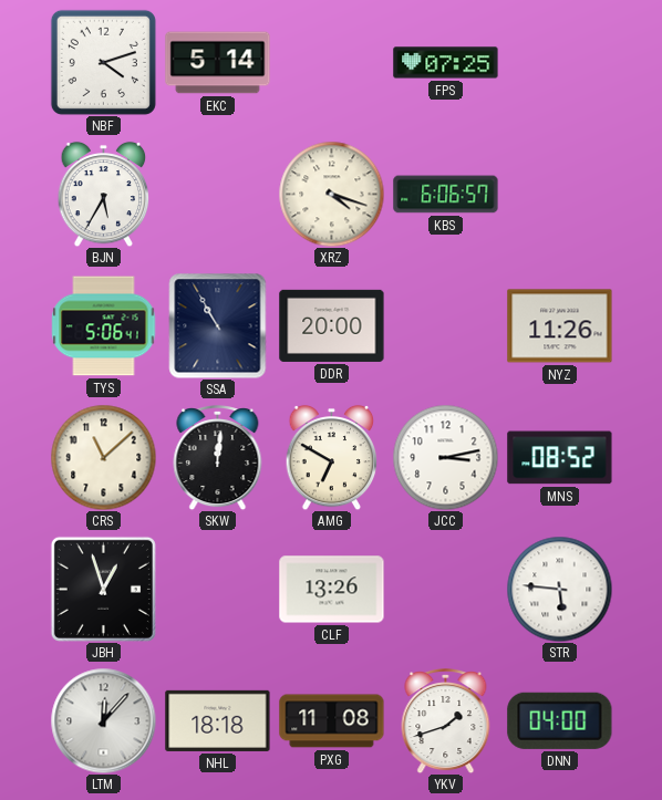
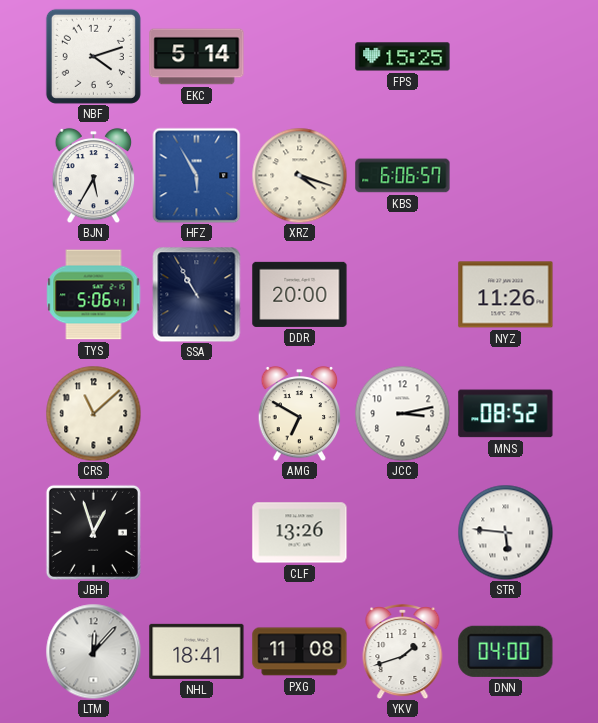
FPS: 07:25 -> 15:25
HFZ: none -> 5:55
SKW: 12:01 -> none
NHL: 18:18 -> 18:41
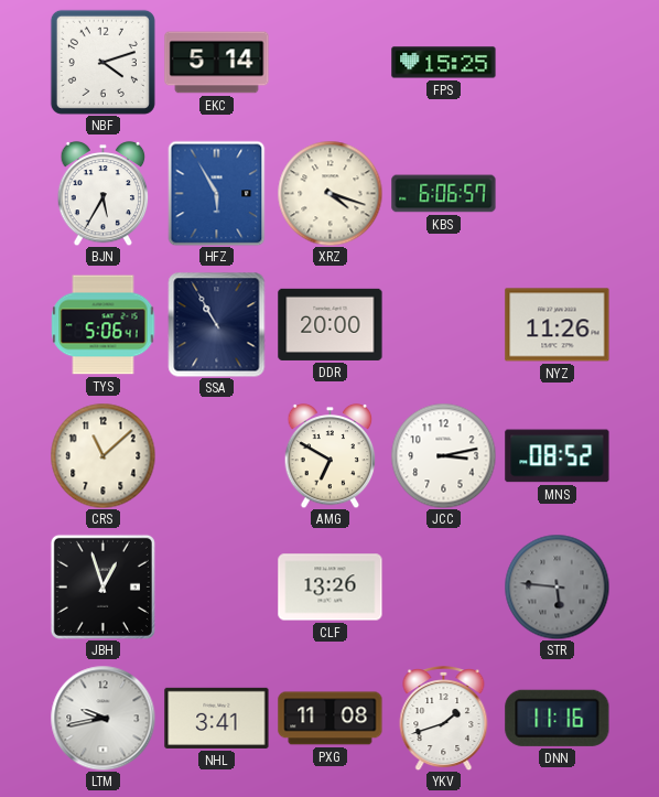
STR dial: white -> grey
LTM: 12:07 -> 9:43
NHL: 18:41 -> 3:41
DNN: 04:00 -> 11:16
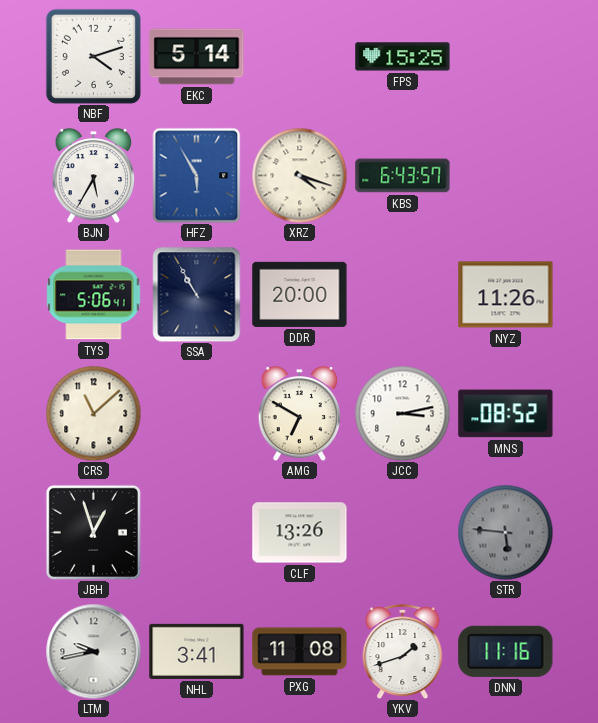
KBS: 6:06 -> 6:43
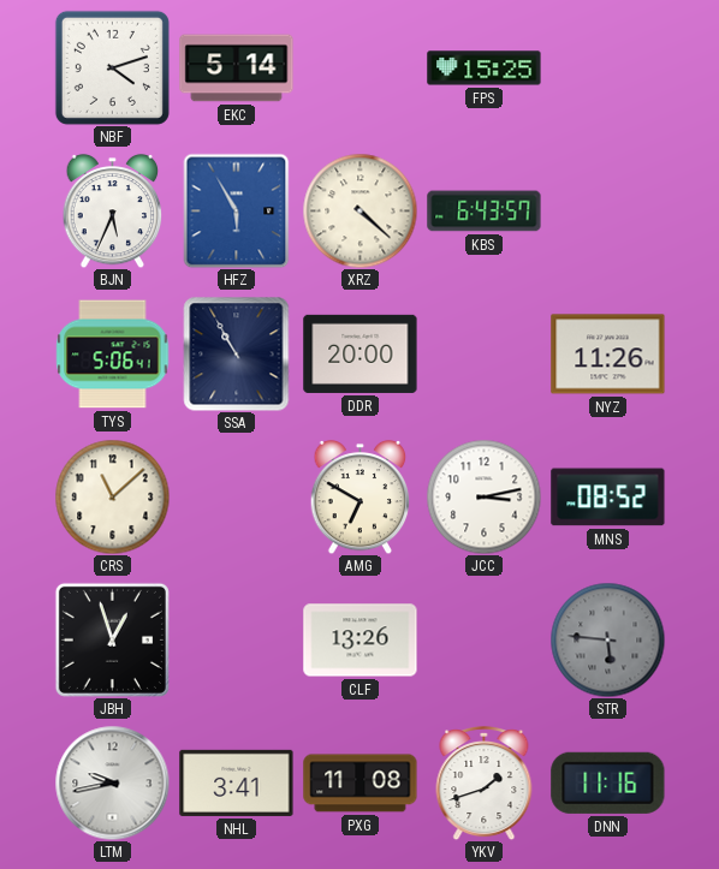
BJN: 5:35 -> 5:34
XRZ: 4:18 -> 4:22
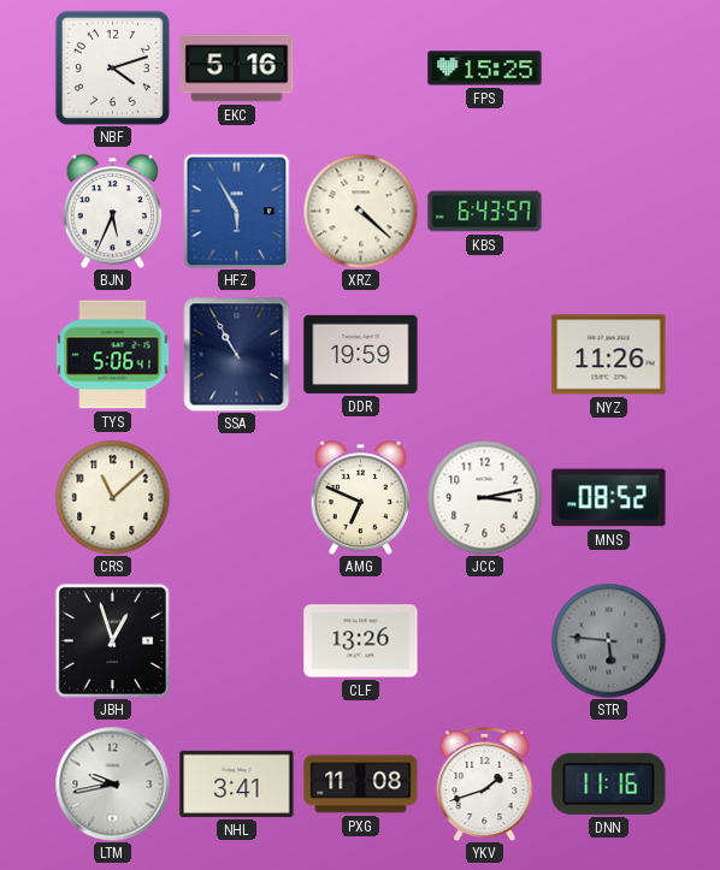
EKC: 5:14 -> 5:16
DDR: 20:00 -> 19:59
AMG: 6:50 -> 6:49
